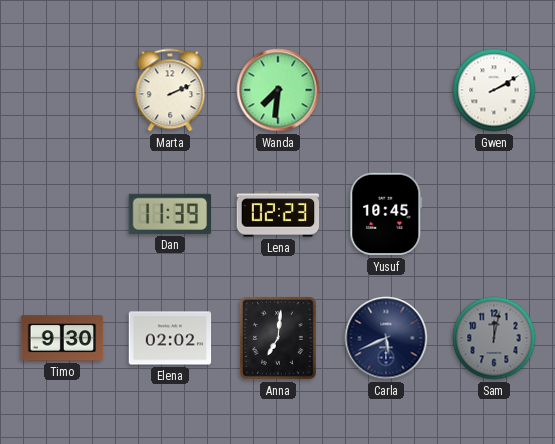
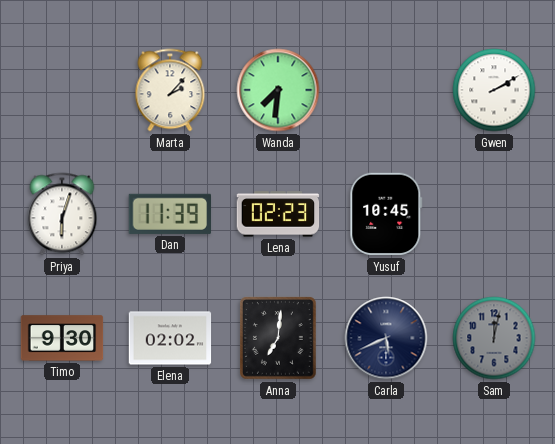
Marta: 2:11 -> 2:07
Priya: none -> 6:03
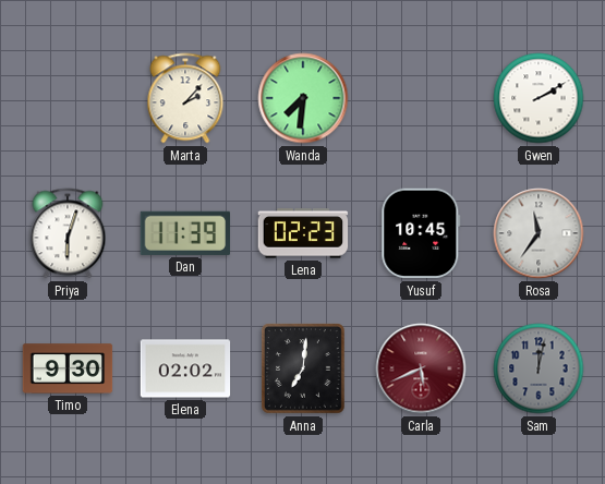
Rosa: none -> 11:36
Carla dial: navy -> burgundy
